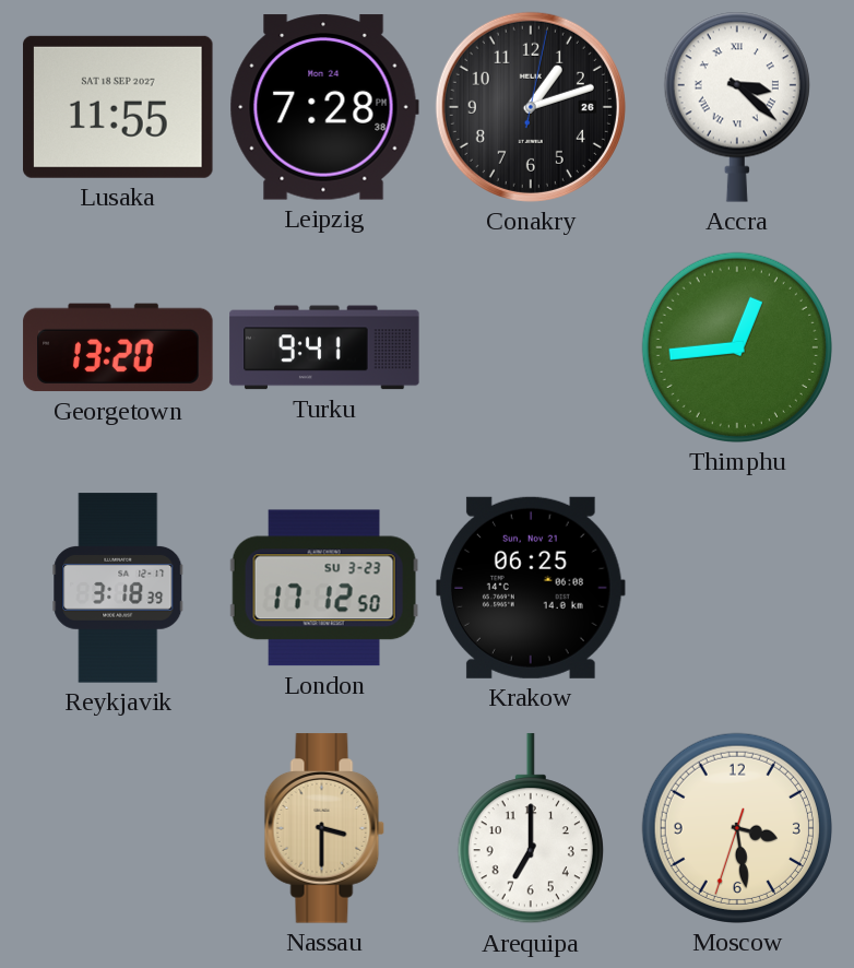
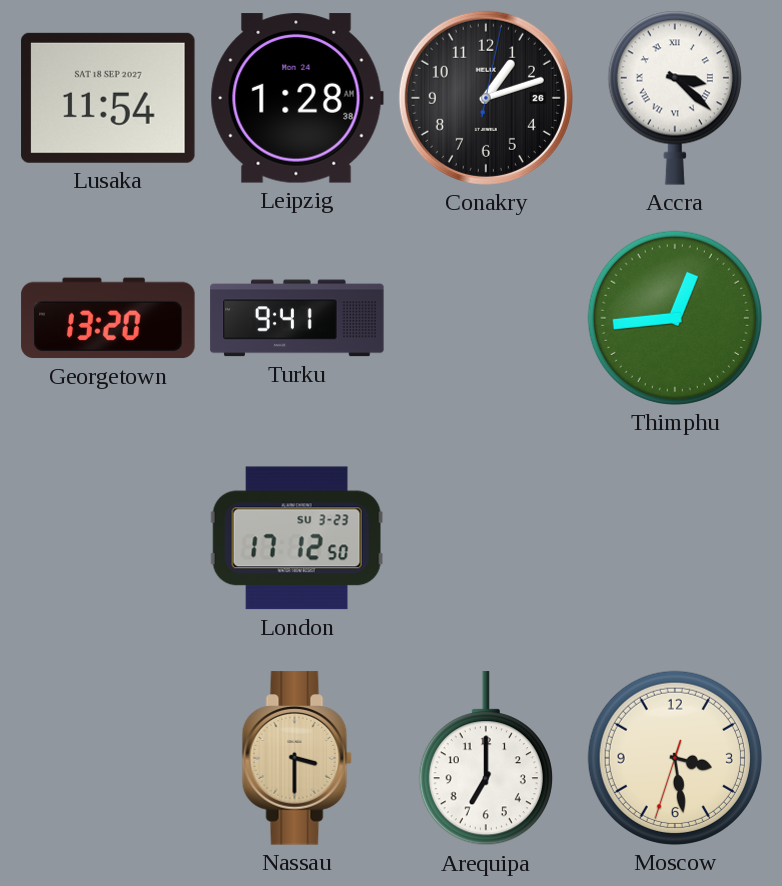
Lusaka: 11:55 -> 11:54
Leipzig: 7:28 -> 1:28
Reykjavik: 3:18 -> none
Krakow: 06:25 -> none
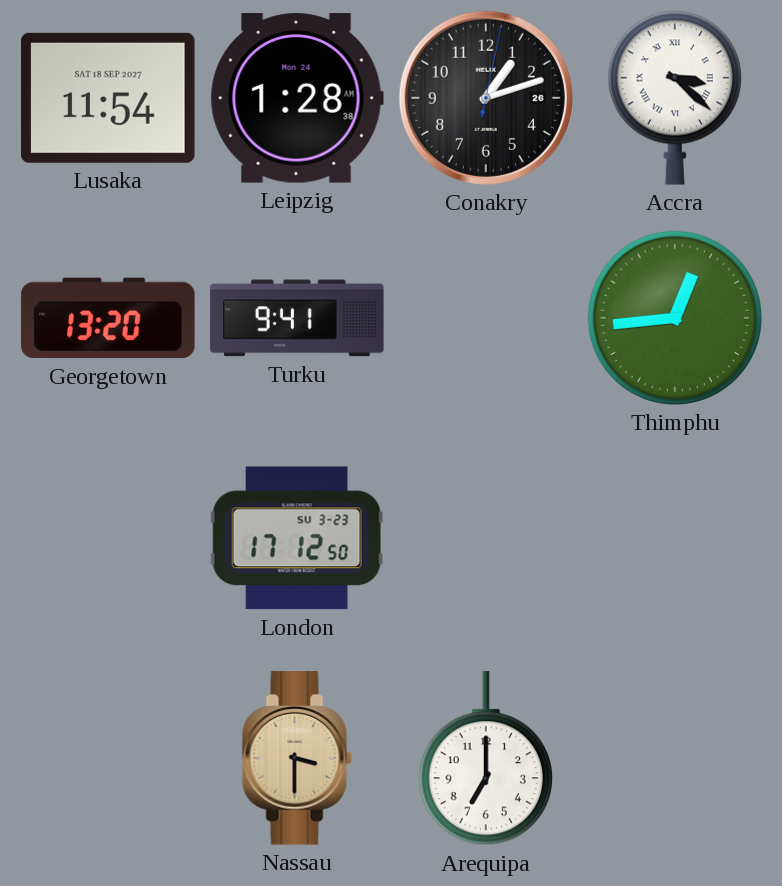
Moscow: 3:28 -> none
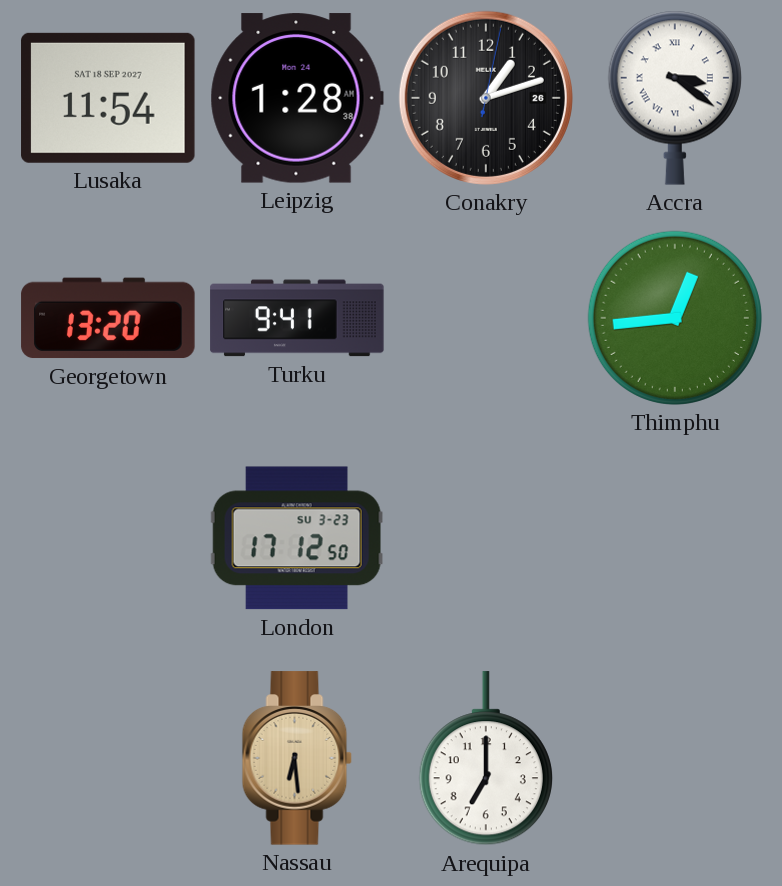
Accra: 3:22 -> 3:21
Nassau: 3:30 -> 6:29
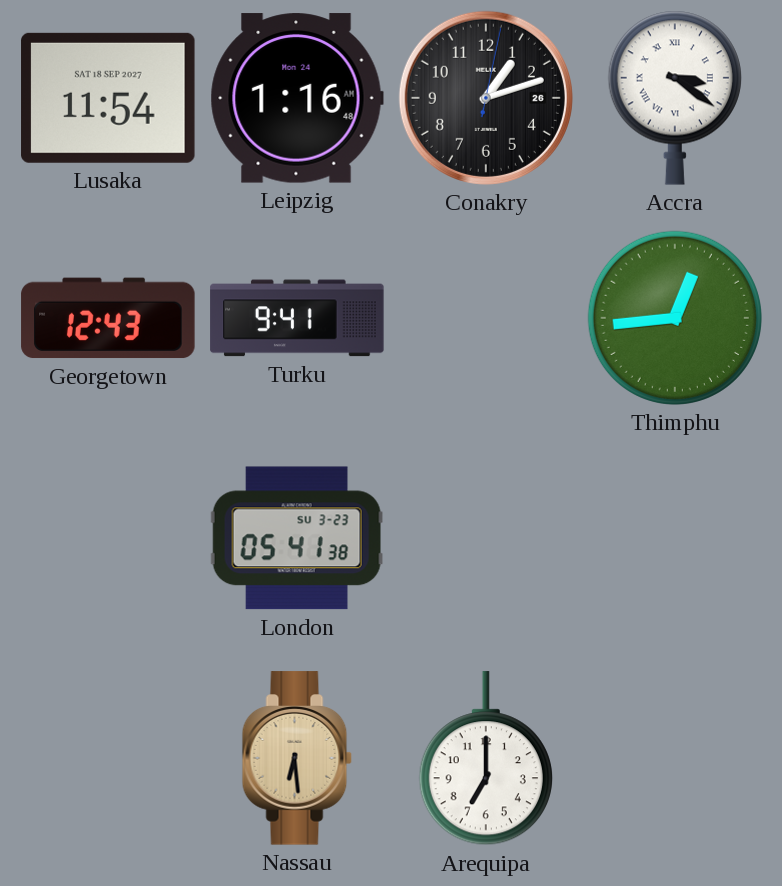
Leipzig: 1:28 -> 1:16
Georgetown: 13:20 -> 12:43
London: 17:12 -> 05:41
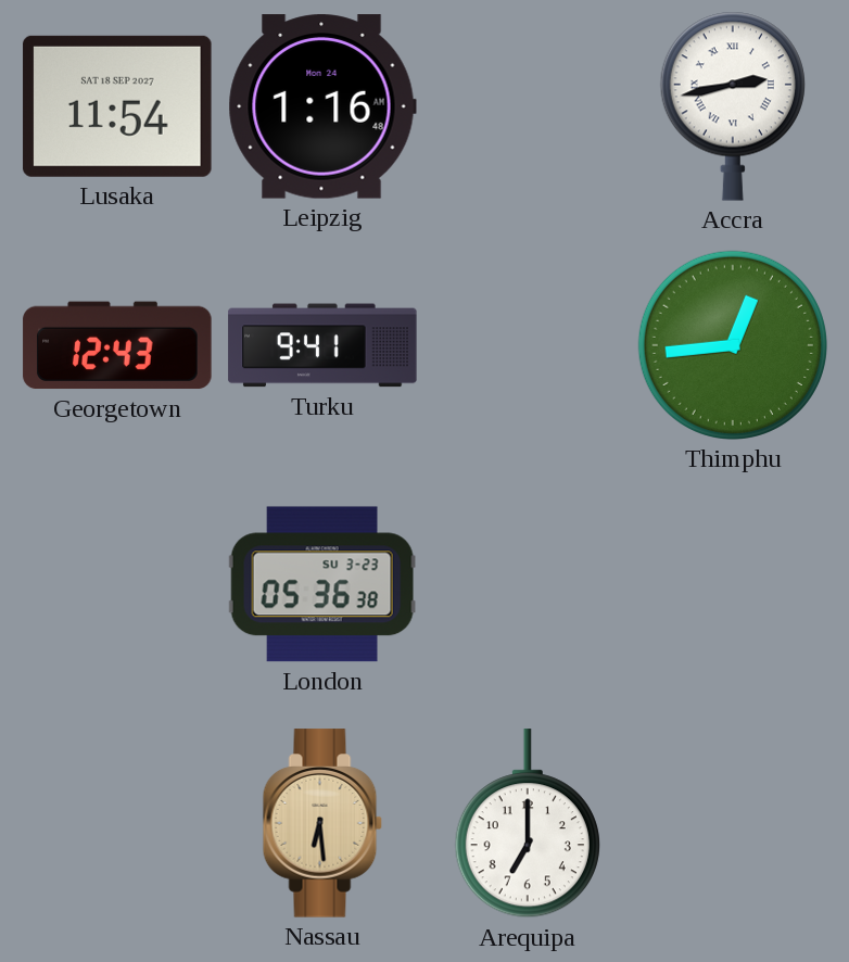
Conakry: 1:12 -> none
Accra: 3:21 -> 2:43
London: 05:41 -> 05:36
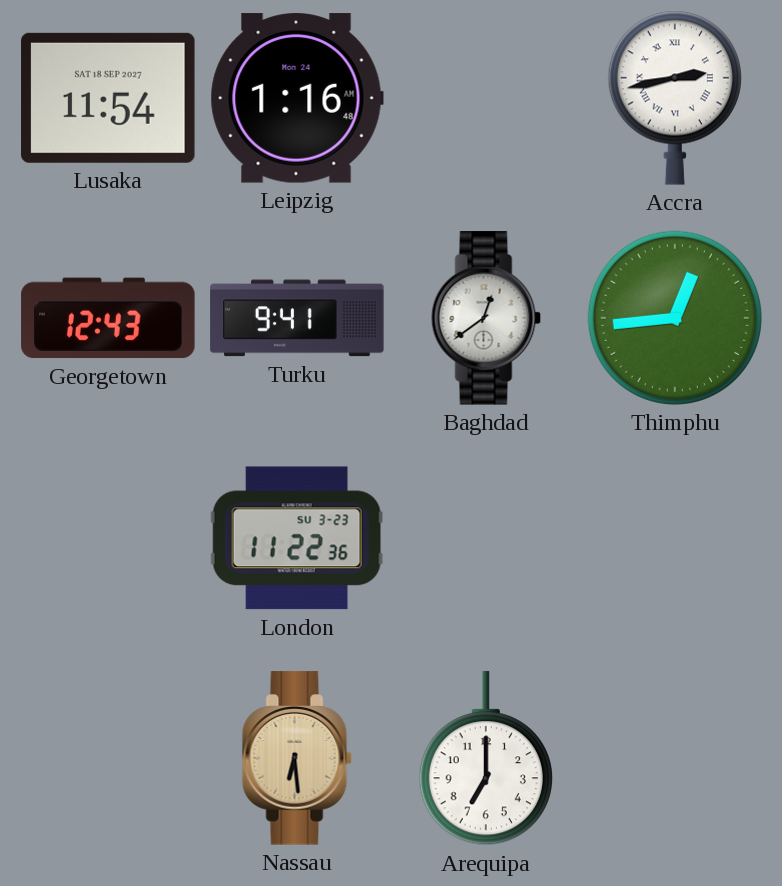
Baghdad: none -> 12:39
London: 05:36 -> 11:22
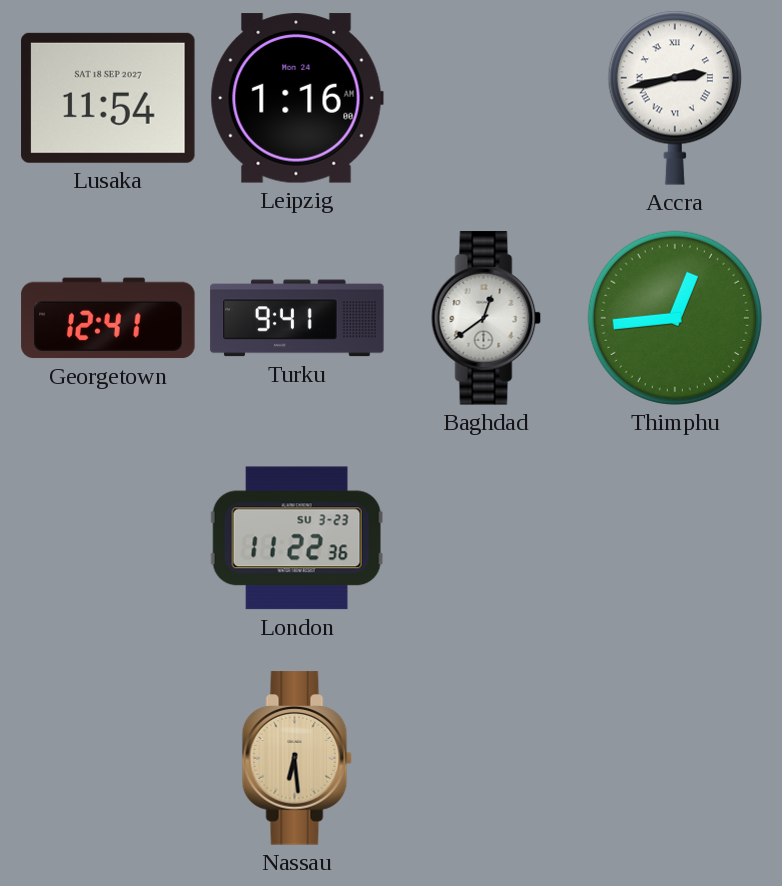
Leipzig: 1:16:48 AM -> 1:16:00 AM
Georgetown: 12:43 -> 12:41
Arequipa: 7:00 -> none
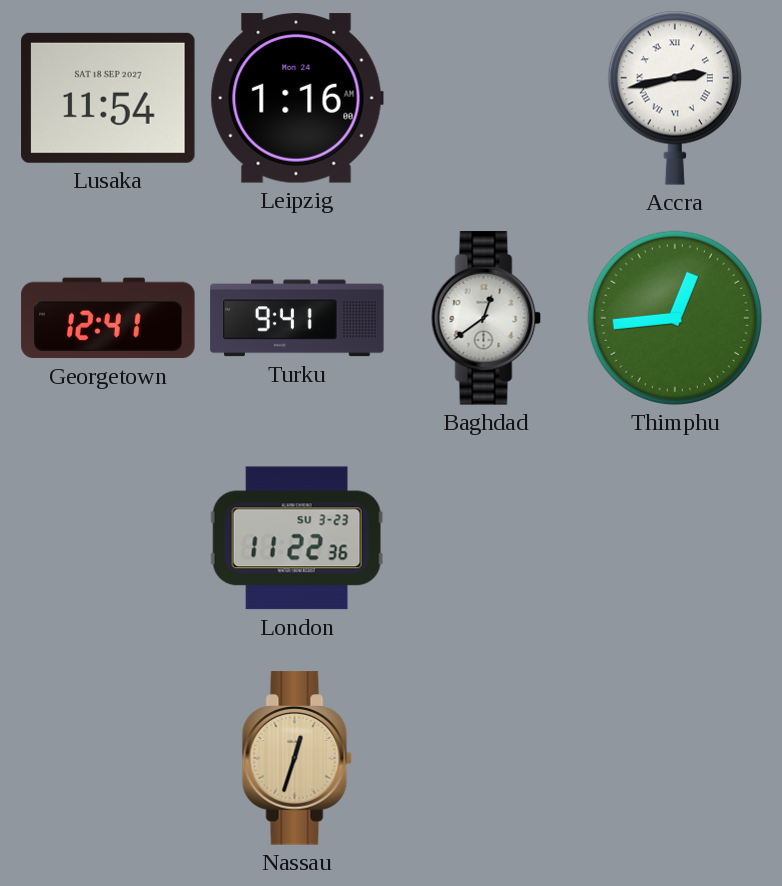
Nassau: 6:29 -> 12:33
